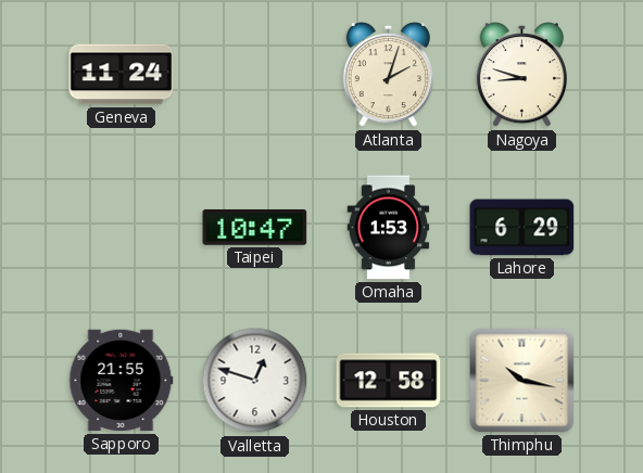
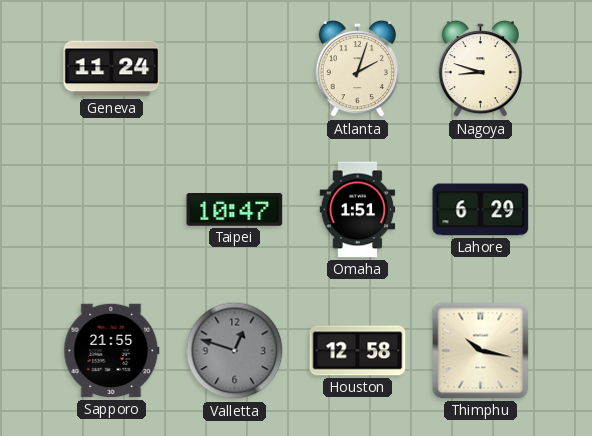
Omaha: 1:53 -> 1:51
Valletta dial: white -> grey
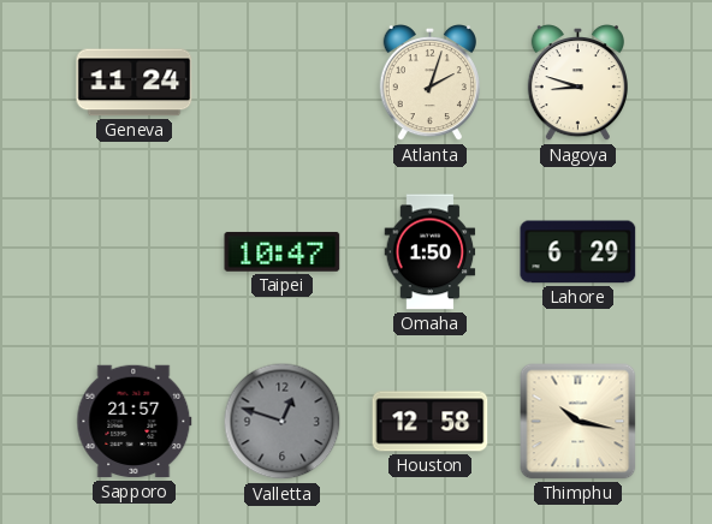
Omaha: 1:51 -> 1:50
Sapporo: 21:55 -> 21:57
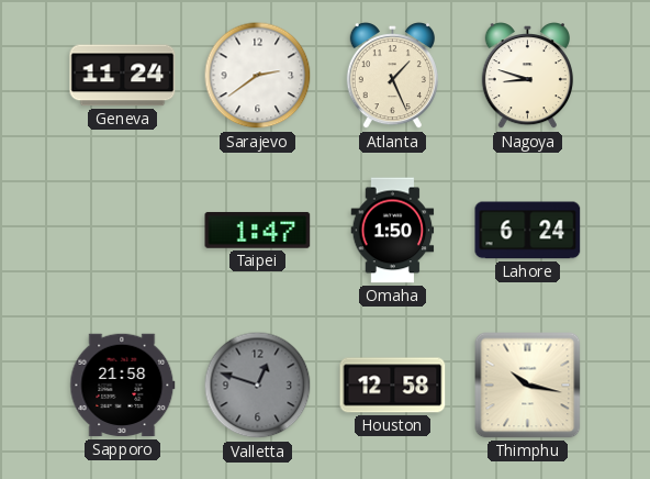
Sarajevo: none -> 2:39
Atlanta: 2:03 -> 1:26
Taipei: 10:47 -> 1:47
Lahore: 6:29 -> 6:24
Sapporo: 21:57 -> 21:58
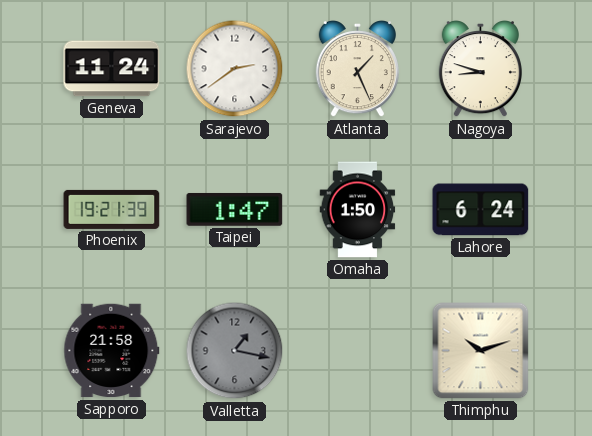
Phoenix: none -> 19:21
Valletta: 12:48 -> 1:17
Houston: 12:58 -> none
Thimphu: 10:17 -> 10:12
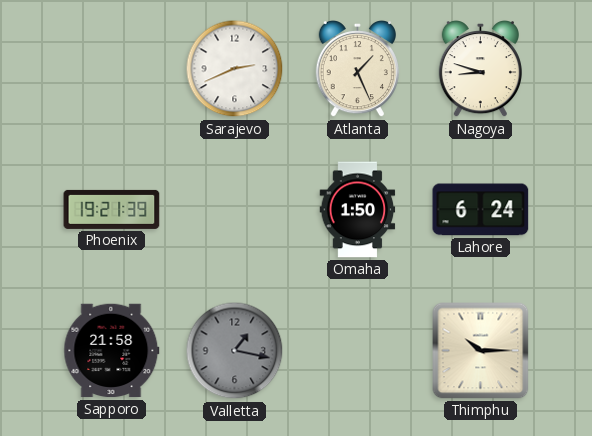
Geneva: 11:24 -> none
Sarajevo: 2:39 -> 2:41
Taipei: 1:47 -> none
Thimphu: 10:12 -> 10:15
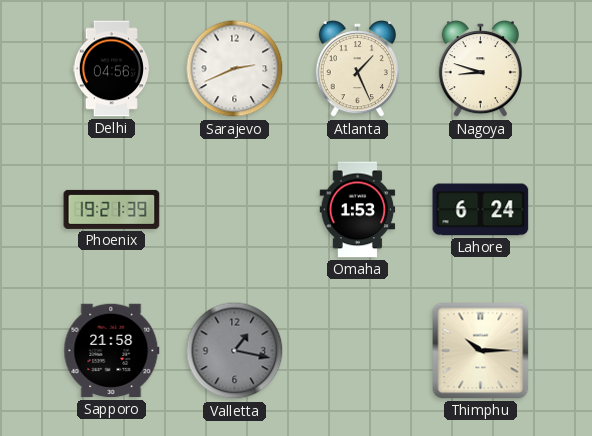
Delhi: none -> 04:56
Omaha: 1:50 -> 1:53
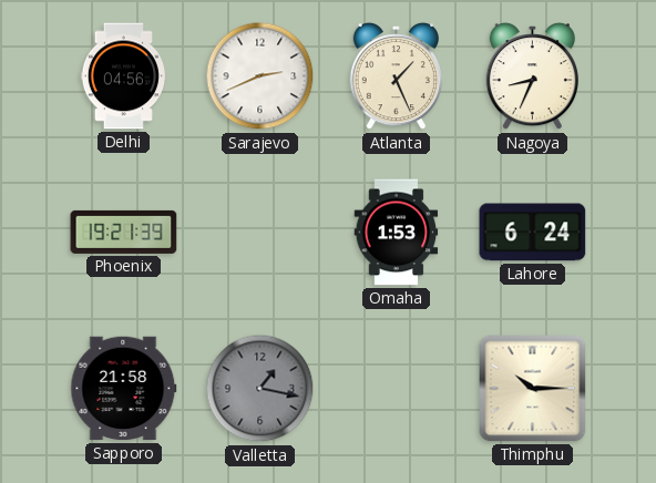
Nagoya: 8:48 -> 8:34
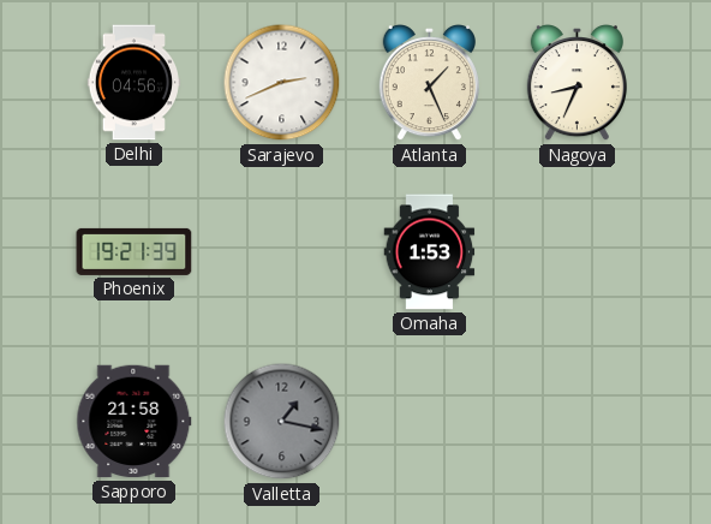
Lahore: 6:24 -> none
Thimphu: 10:15 -> none
